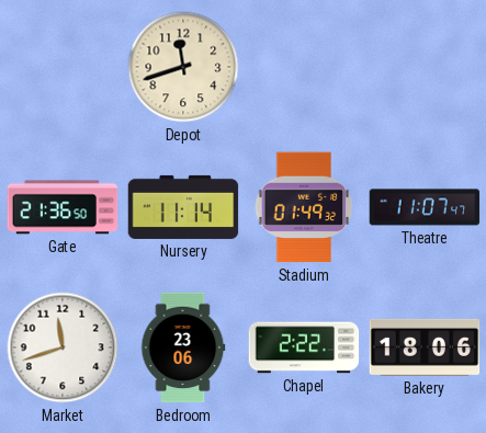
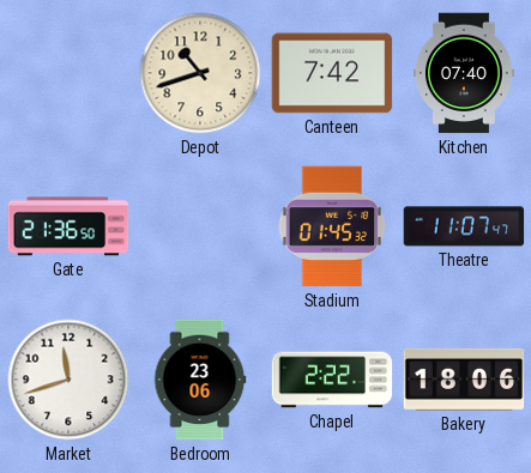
Depot: 11:42 -> 10:42
Canteen: none -> 7:42
Kitchen: none -> 07:40
Nursery: 11:14 -> none
Stadium: 01:49 -> 01:45
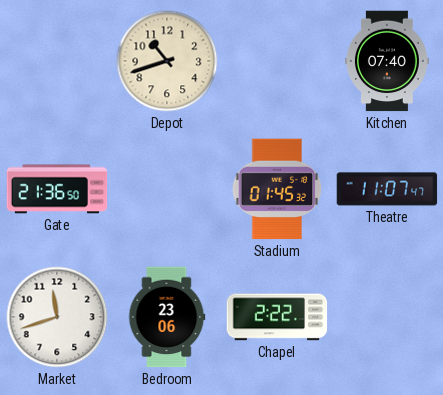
Canteen: 7:42 -> none
Bakery: 18:06 -> none
